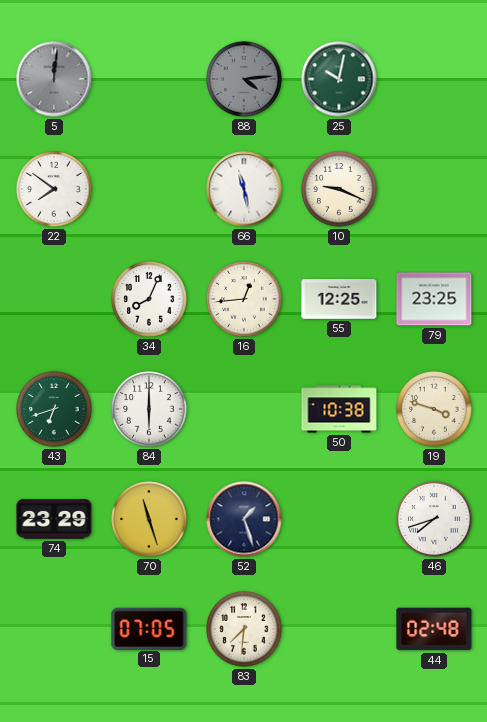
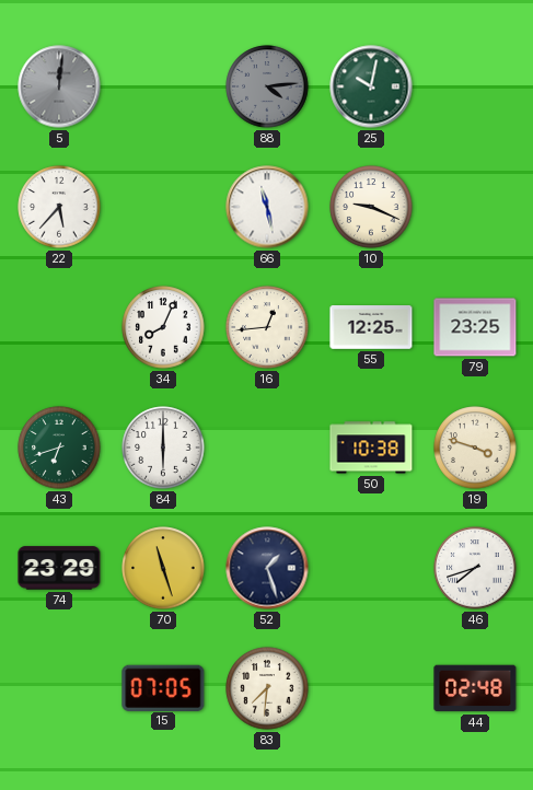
22: 7:51 -> 5:37
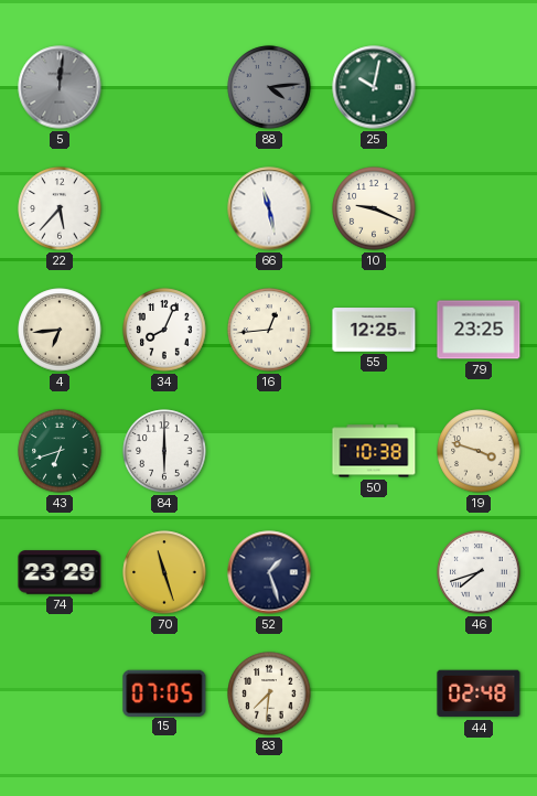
4: none -> 6:44
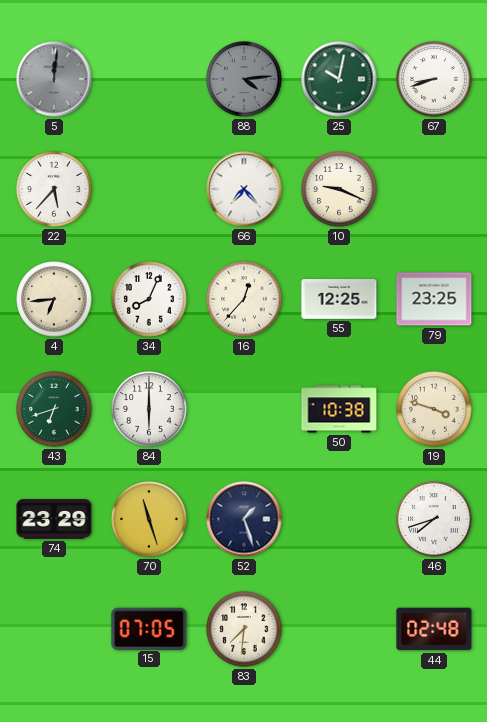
67: none -> 8:42
66: 11:28 -> 7:23
16: 12:44 -> 12:37
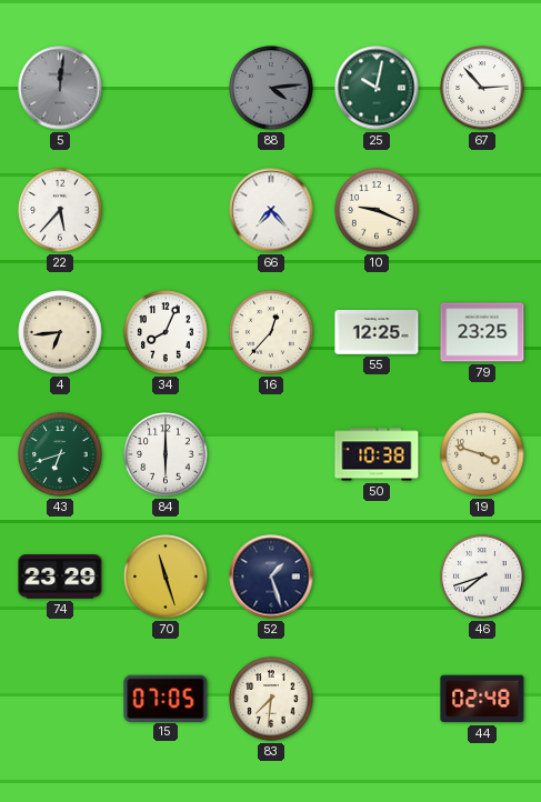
67: 8:42 -> 2:53
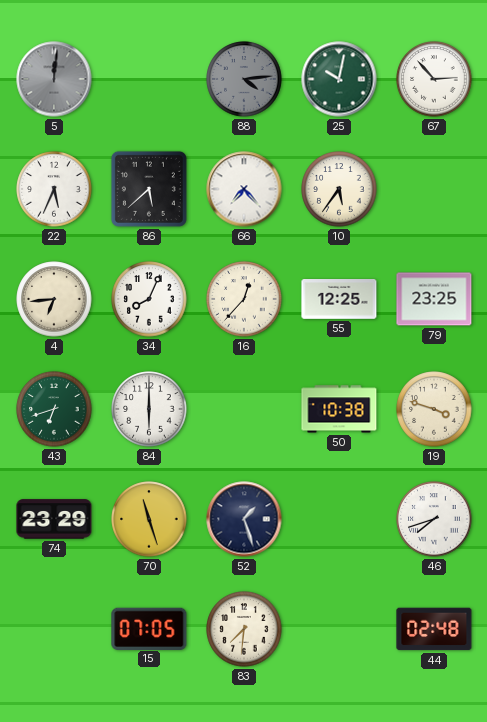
22: 5:37 -> 5:34
86: none -> 5:38
10: 9:19 -> 5:36
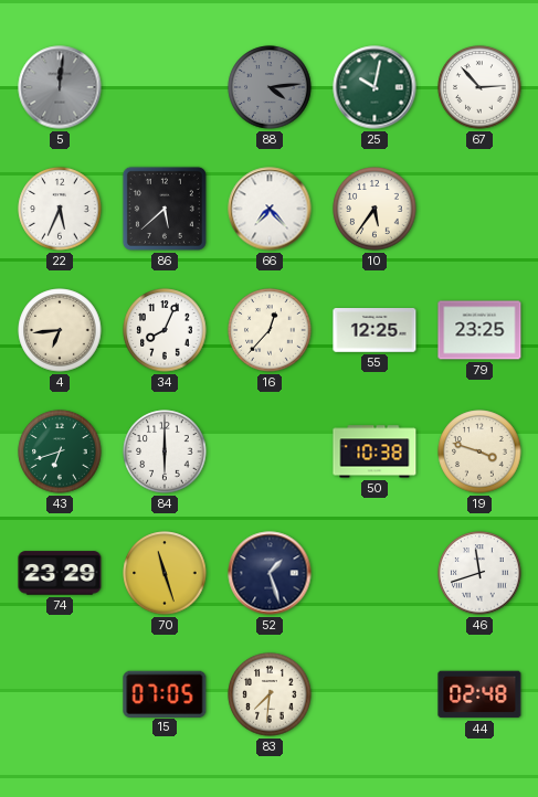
46: 7:42 -> 11:42
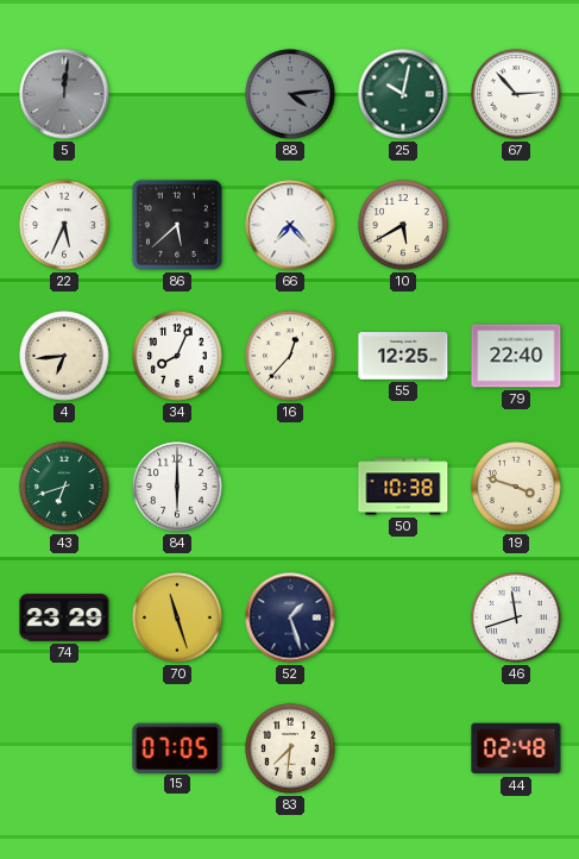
10: 5:36 -> 5:40
79: 23:25 -> 22:40
